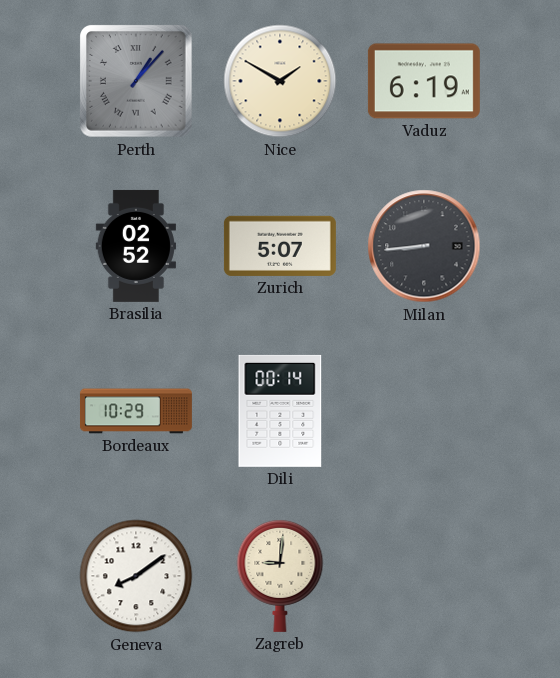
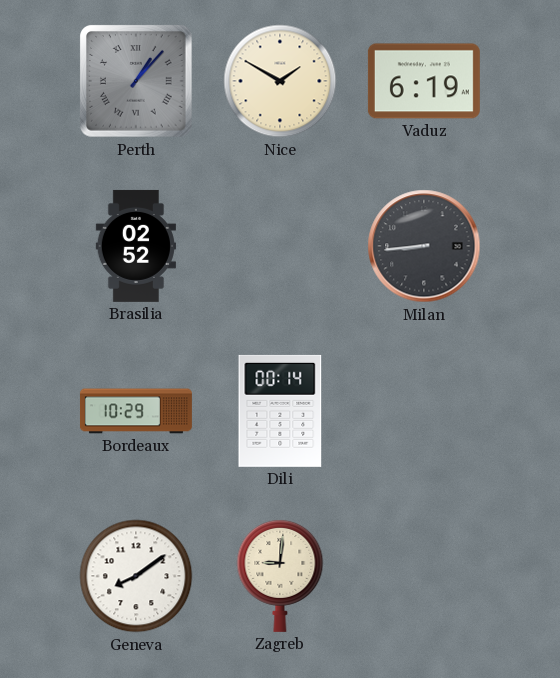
Zurich: 5:07 -> none
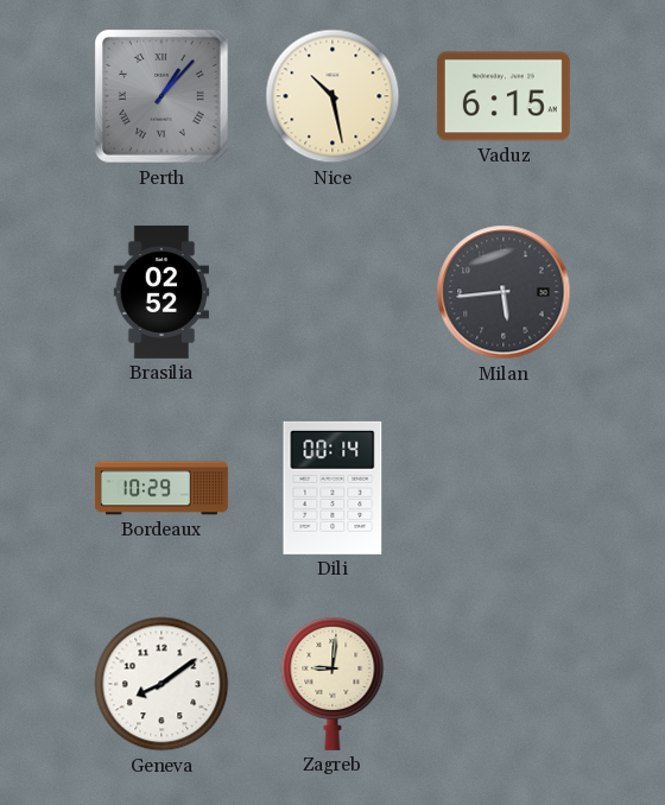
Nice: 1:50 -> 10:28
Vaduz: 6:19 -> 6:15
Milan: 8:44 -> 5:44
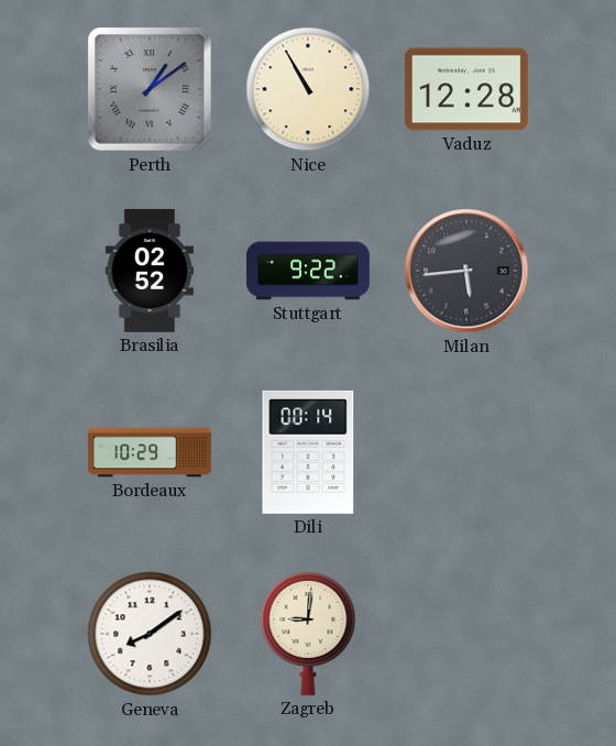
Perth: 1:07 -> 1:09
Nice: 10:28 -> 10:55
Vaduz: 6:15 -> 12:28
Stuttgart: none -> 9:22
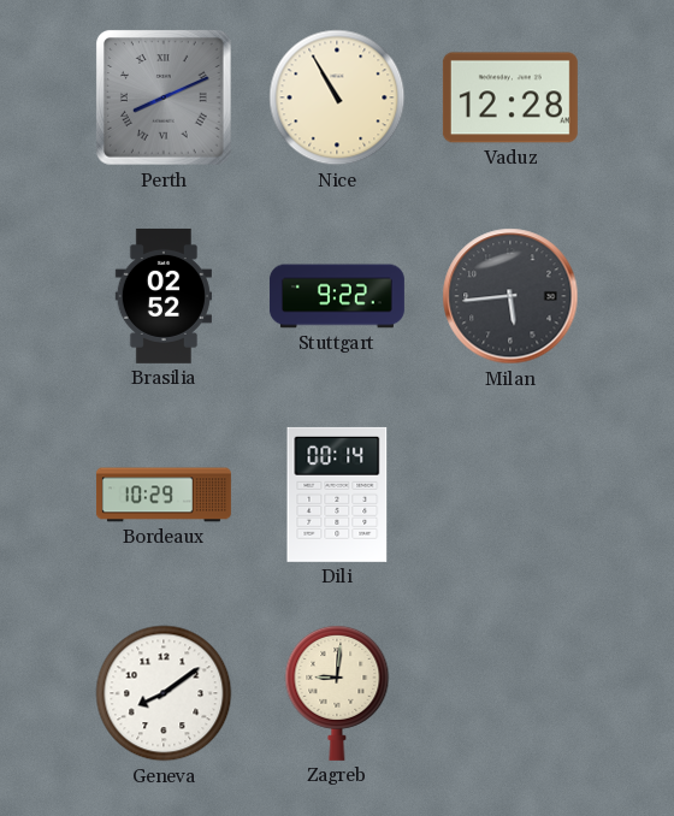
Perth: 1:09 -> 8:11
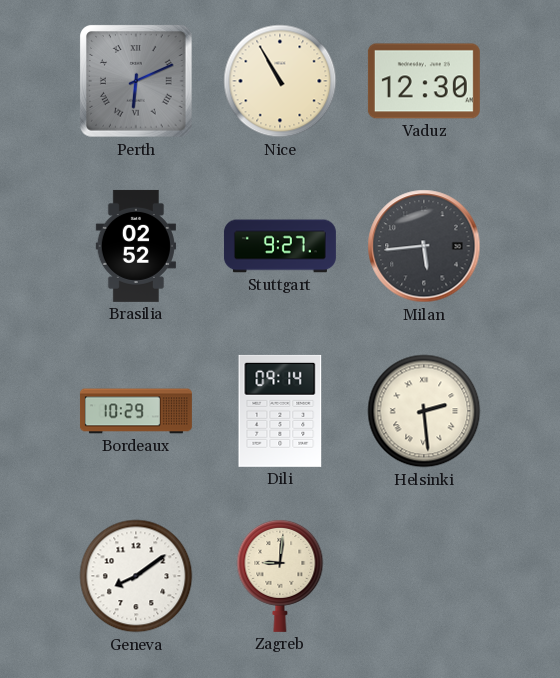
Perth: 8:11 -> 6:11
Vaduz: 12:28 -> 12:30
Stuttgart: 9:22 -> 9:27
Dili: 00:14 -> 09:14
Helsinki: none -> 2:29
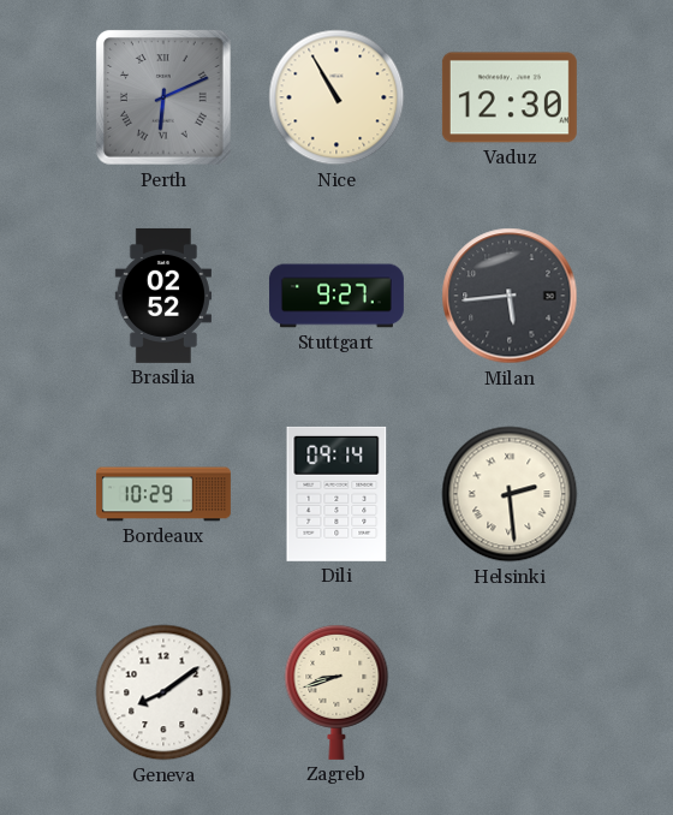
Zagreb: 9:01 -> 8:42
